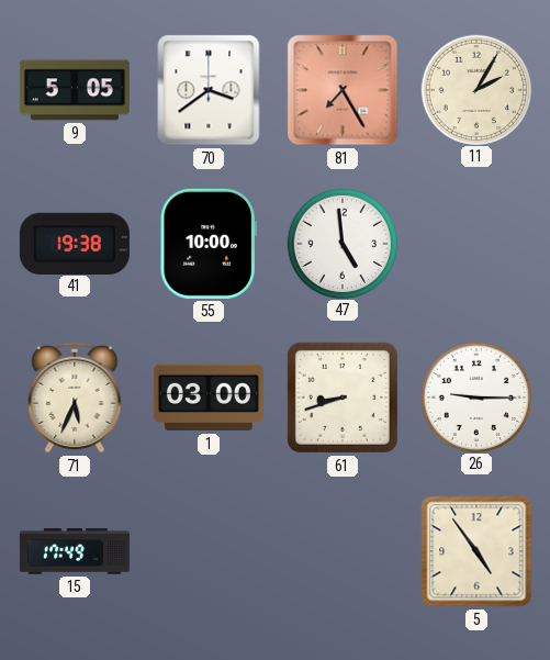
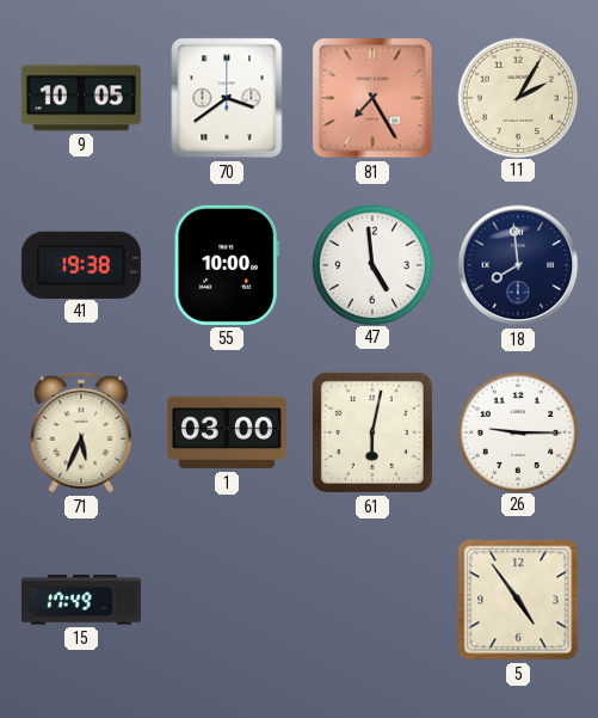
9: 5:05 -> 10:05
18: none -> 7:59
61: 8:42 -> 6:02
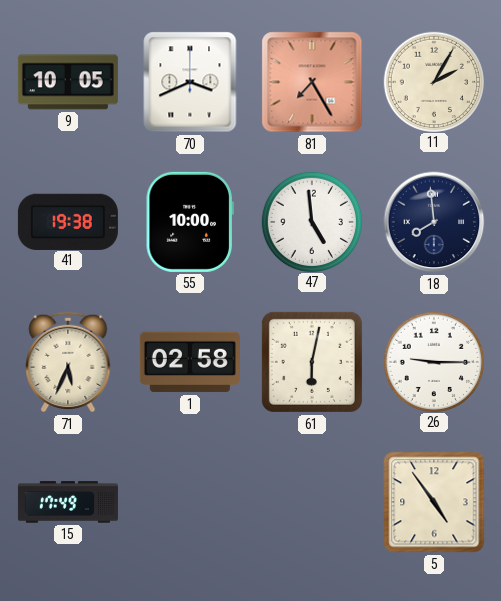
70: 3:39 -> 3:41
1: 03:00 -> 02:58
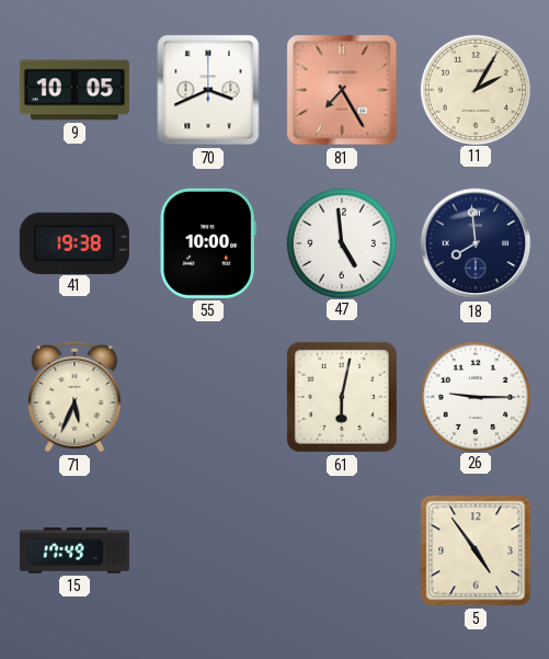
1: 02:58 -> none
